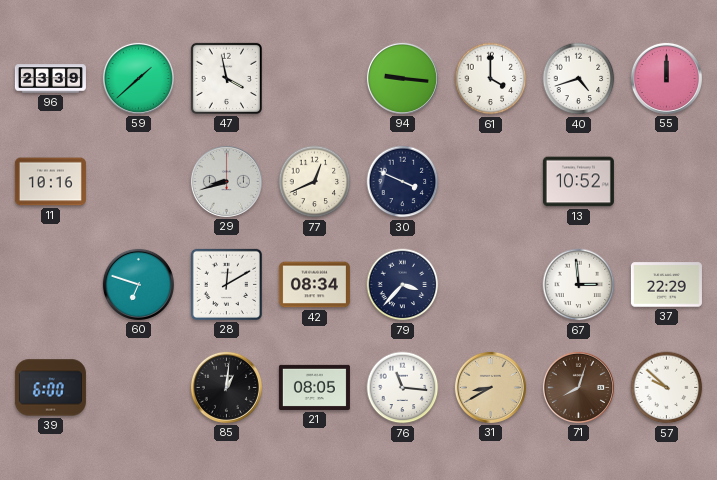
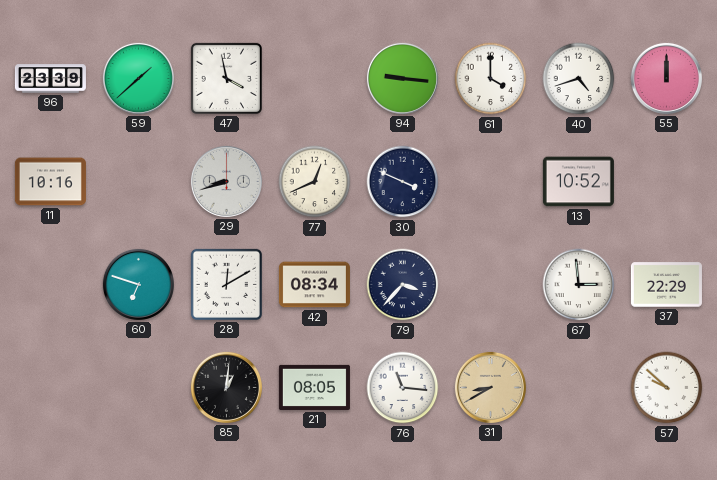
39: 6:00 -> none
71: 8:03 -> none
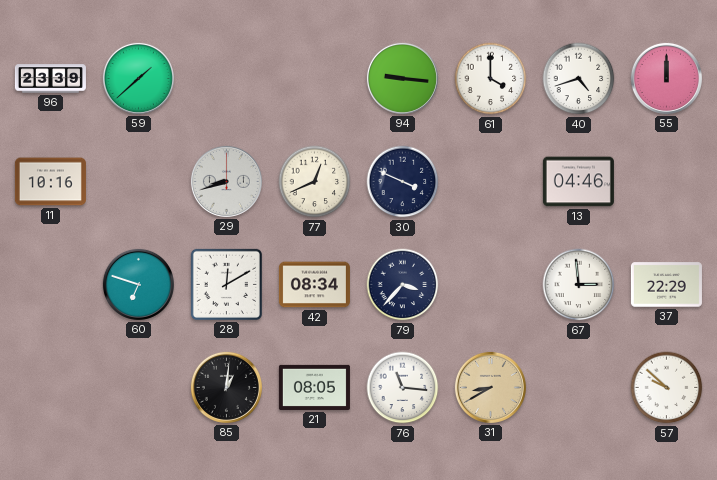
47: 3:58 -> none
13: 10:52 -> 04:46
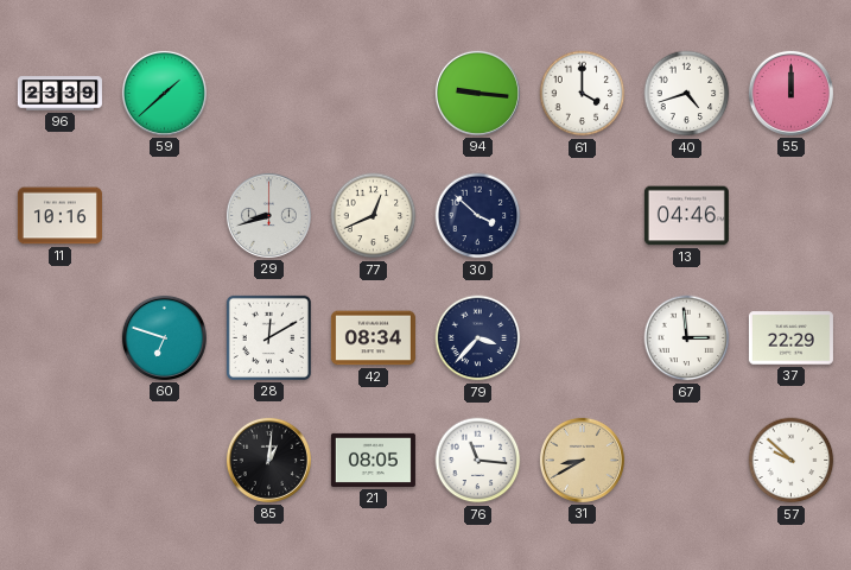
30: 3:49 -> 3:52
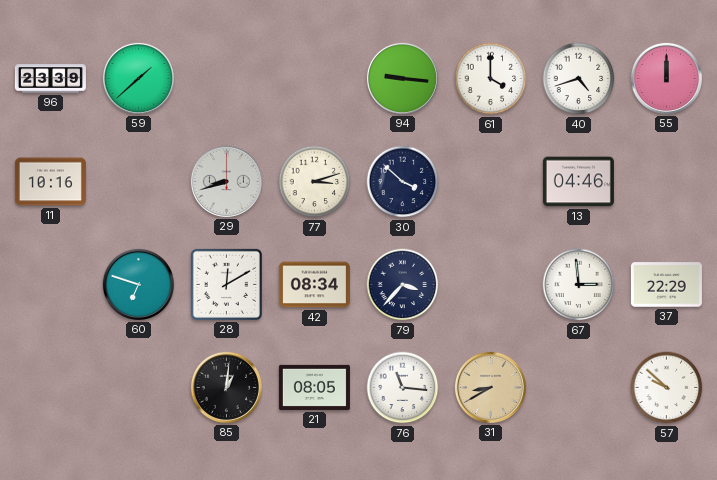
77: 12:41 -> 3:12
